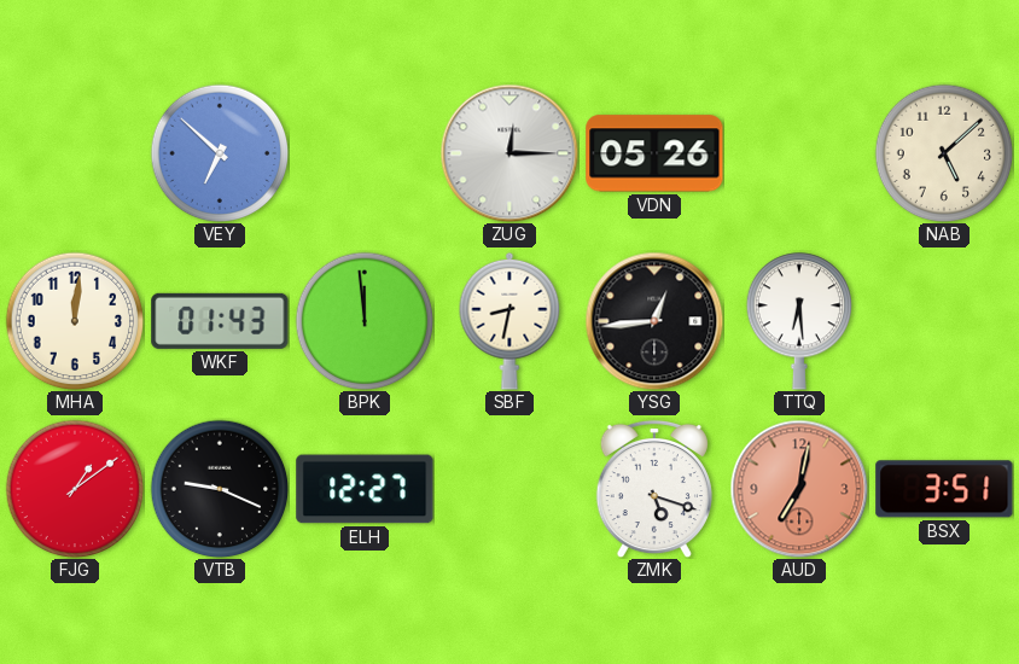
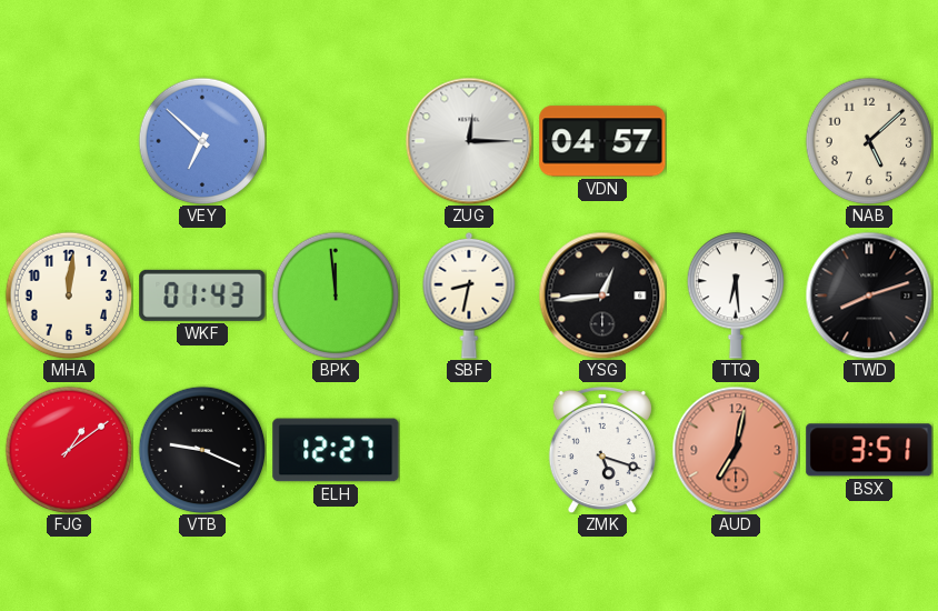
VDN: 05:26 -> 04:57
TWD: none -> 8:12
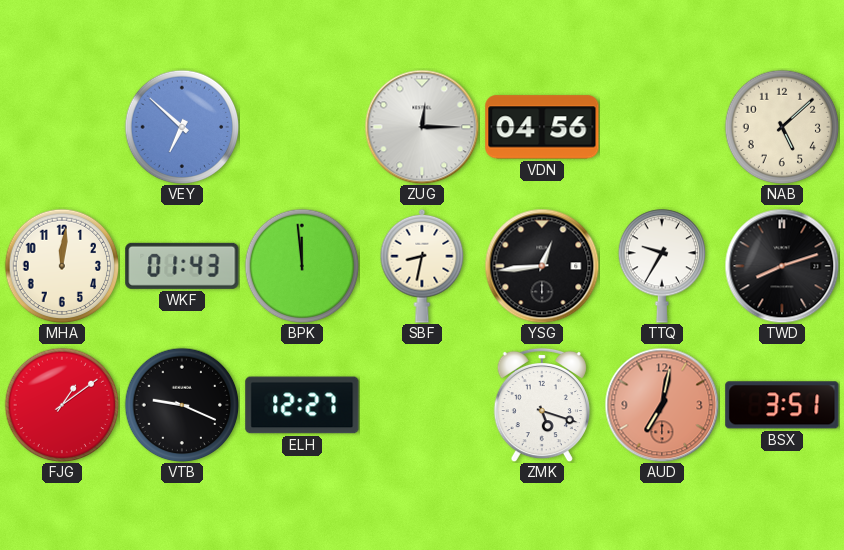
VDN: 04:57 -> 04:56
TTQ: 6:29 -> 9:35
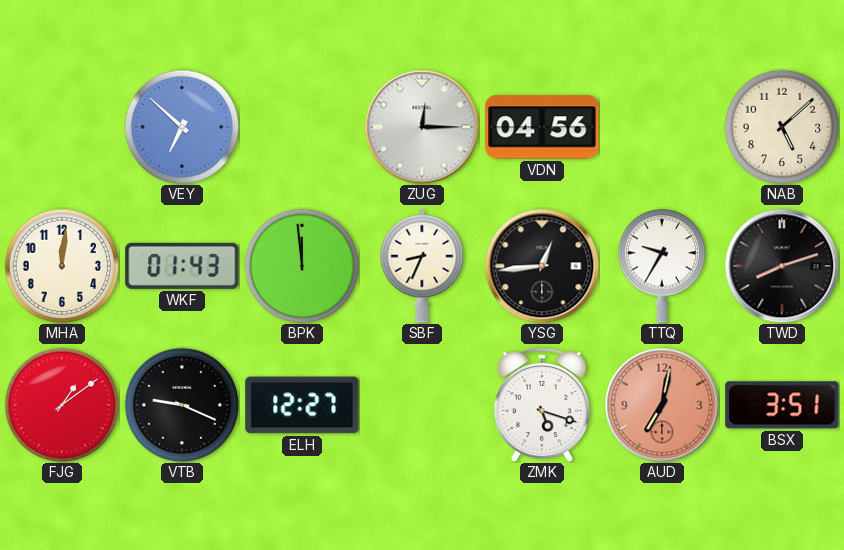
SBF: 8:32 -> 8:34
